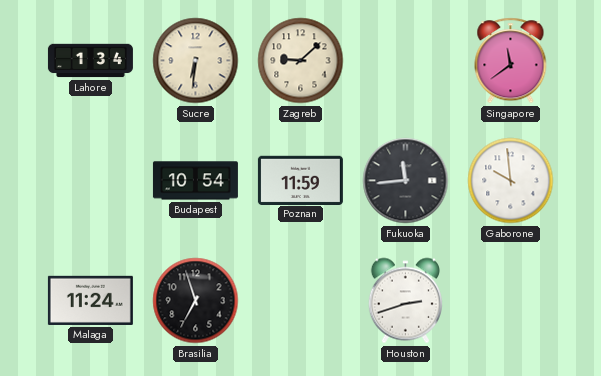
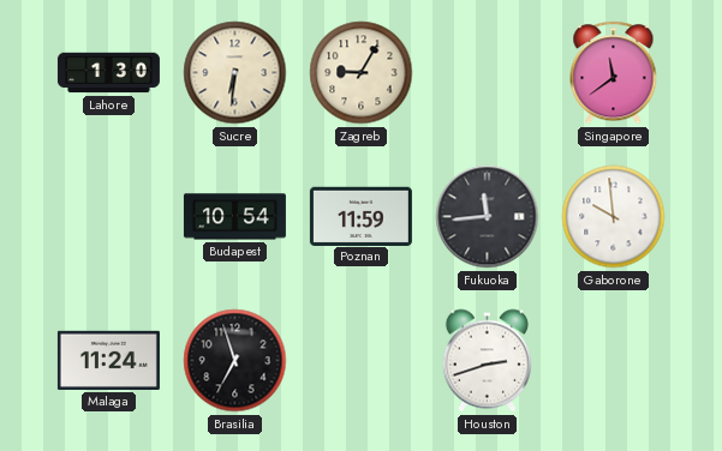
Lahore: 1:34 -> 1:30
Zagreb: 9:08 -> 9:05
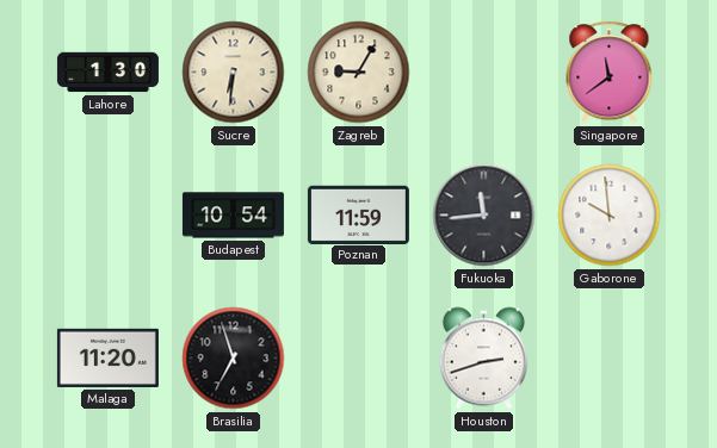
Malaga: 11:24 -> 11:20
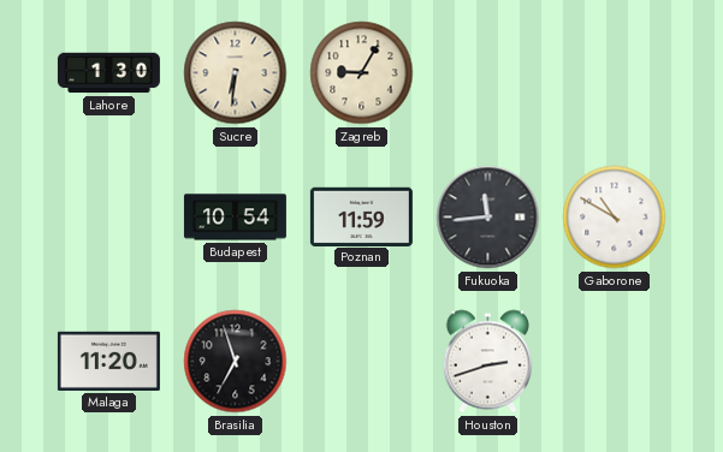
Singapore: 11:39 -> none
Gaborone: 9:59 -> 10:50
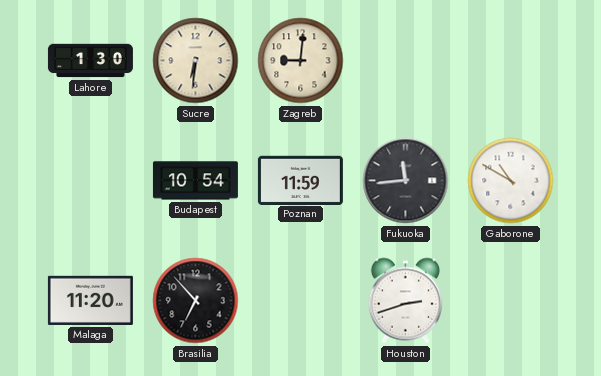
Zagreb: 9:05 -> 9:01
Brasilia: 6:57 -> 6:53
